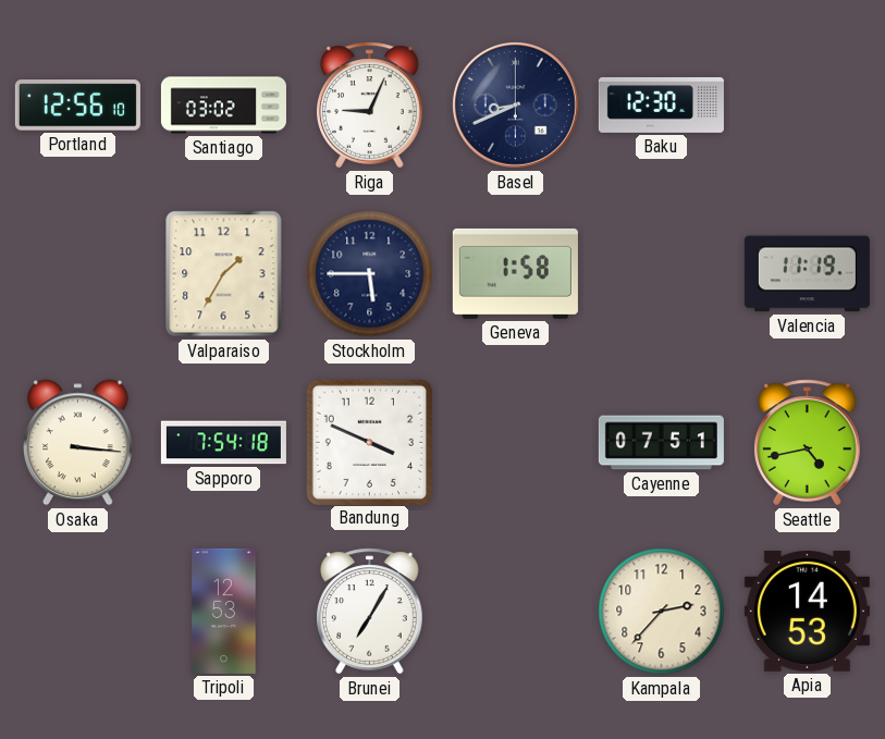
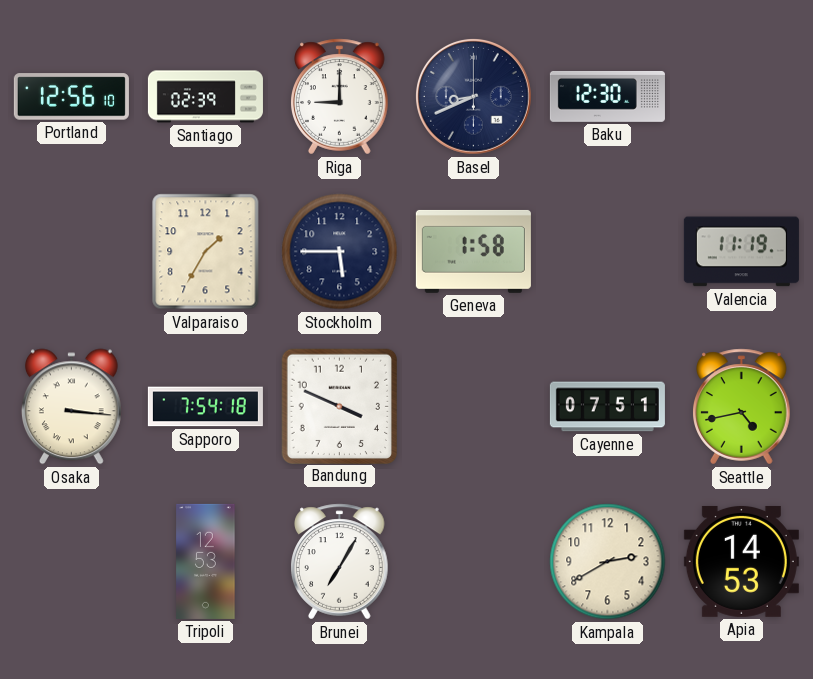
Santiago: 03:02 -> 02:39
Riga: 9:04 -> 9:00
Kampala: 2:37 -> 2:40
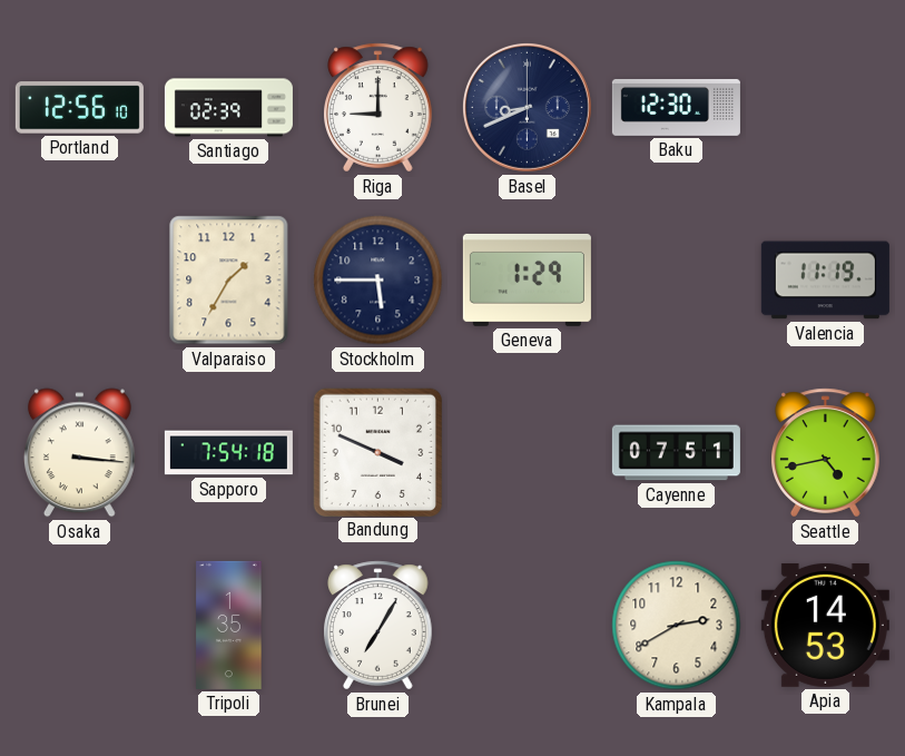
Geneva: 1:58 -> 1:29
Tripoli: 12:53 -> 1:35
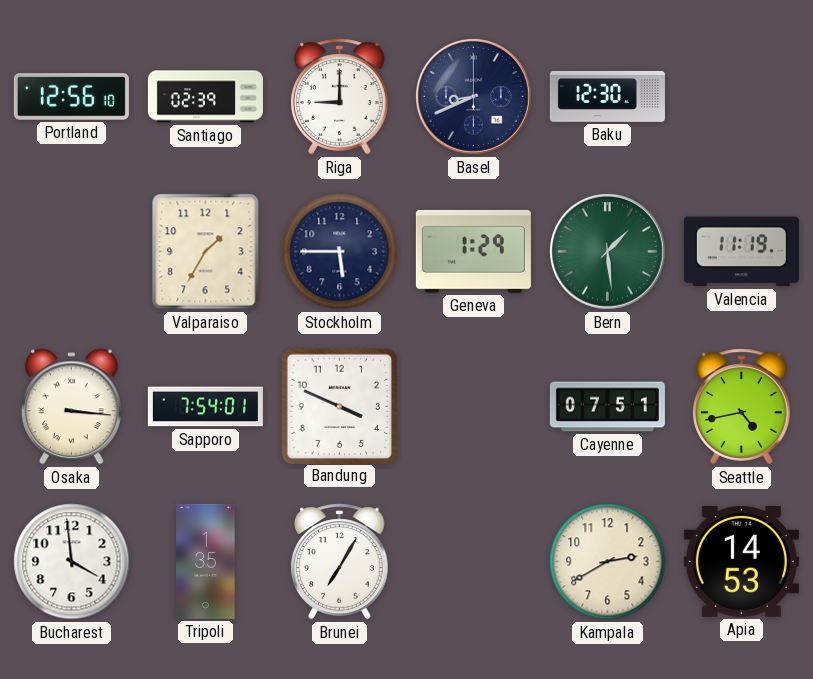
Bern: none -> 1:29
Sapporo: 7:54:18 -> 7:54:01
Bucharest: none -> 3:59
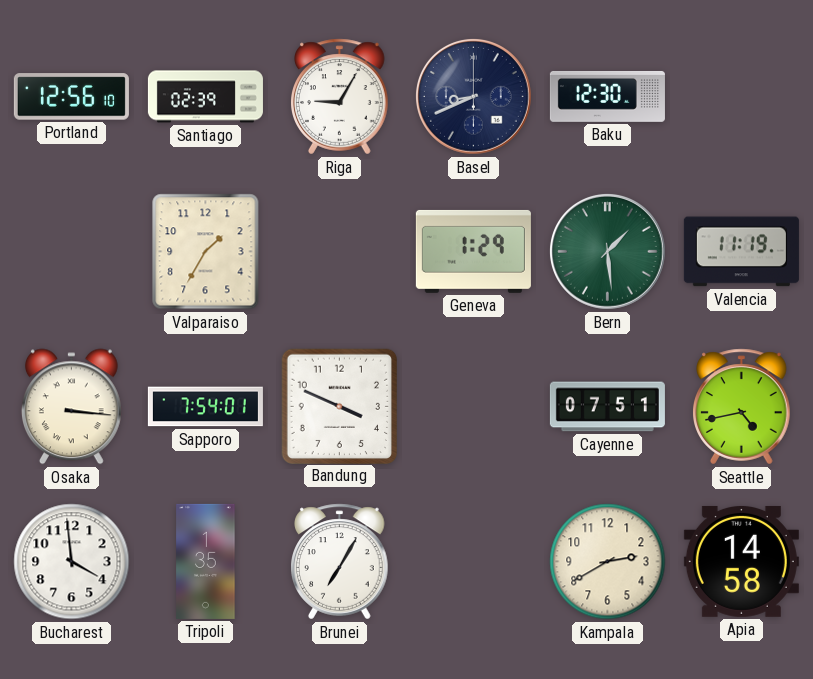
Riga: 9:00 -> 9:05
Stockholm: 5:45 -> none
Apia: 14:53 -> 14:58
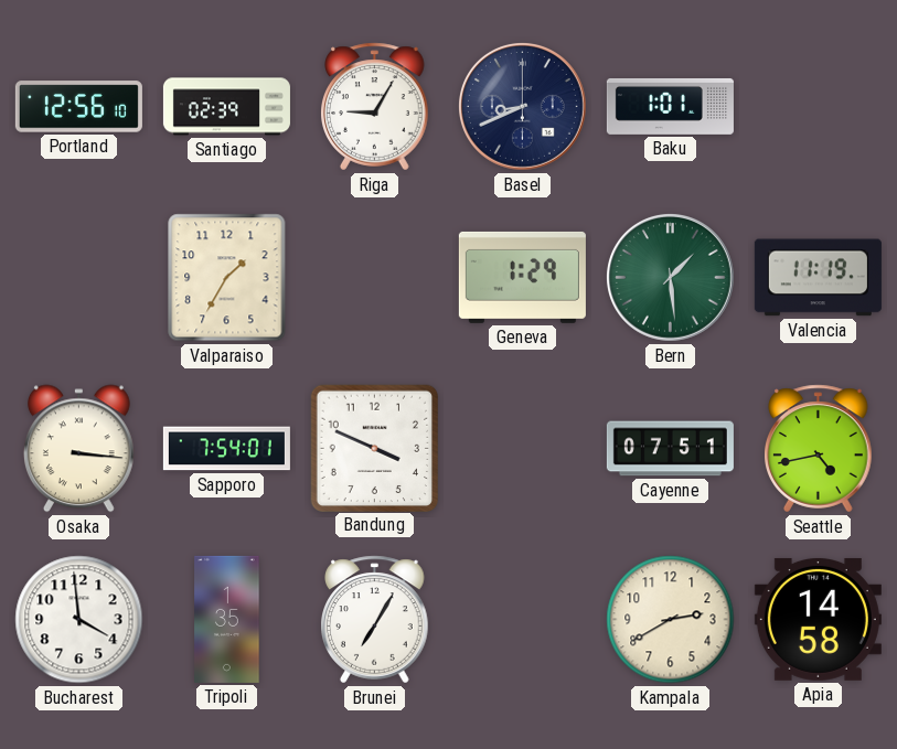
Baku: 12:30 -> 1:01
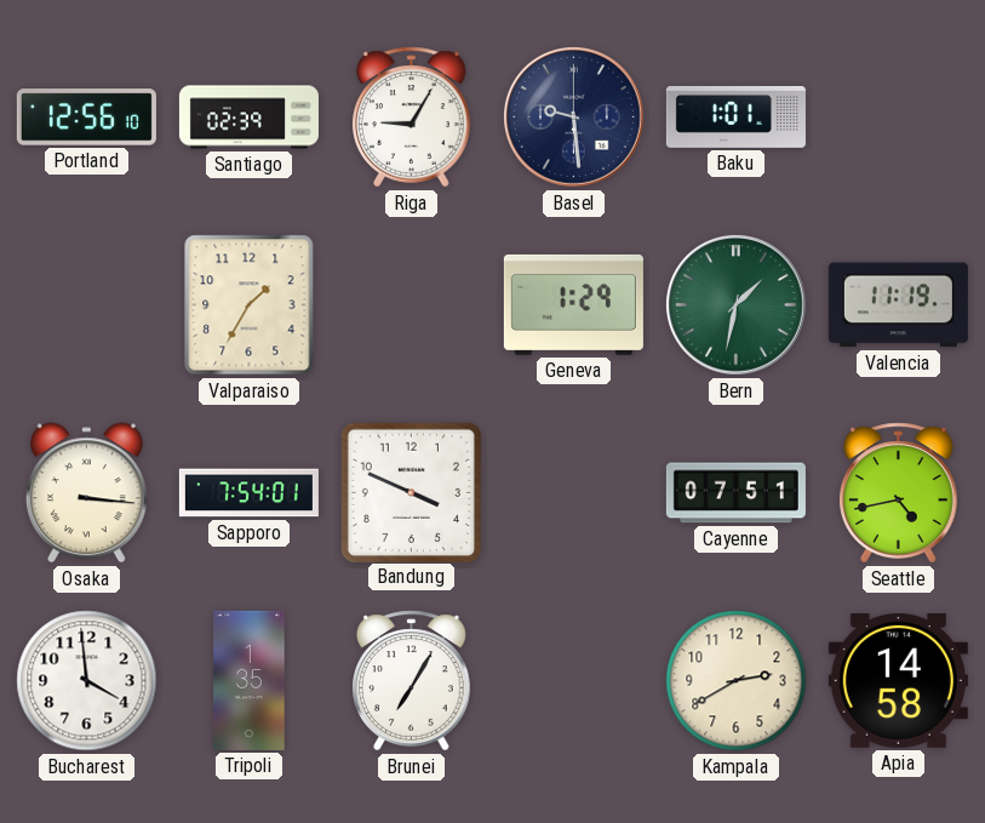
Basel: 8:41 -> 9:29
Bern: 1:29 -> 1:32
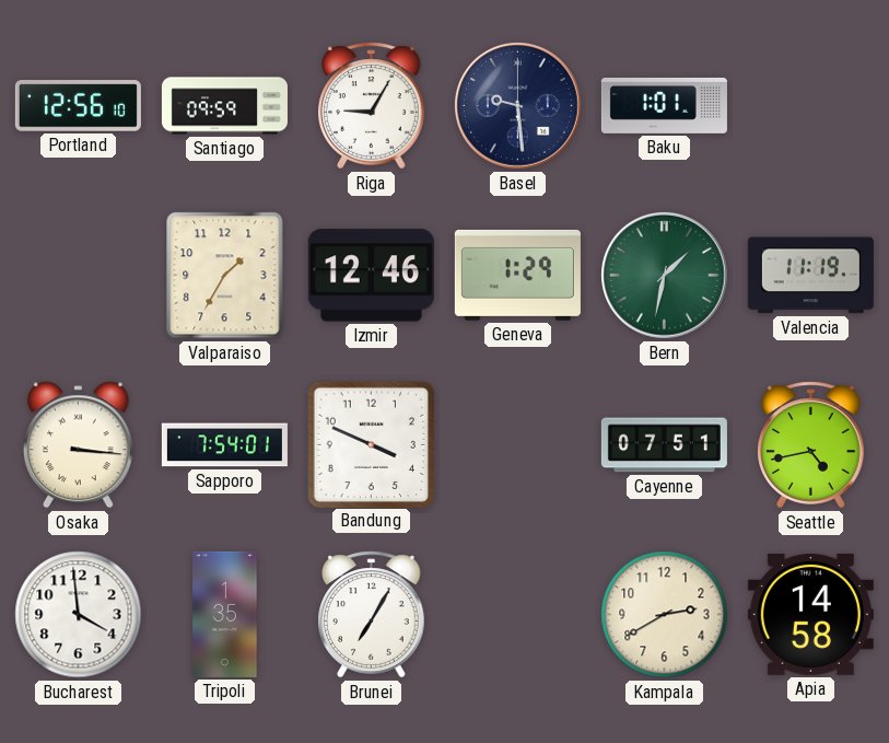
Santiago: 02:39 -> 09:59
Izmir: none -> 12:46
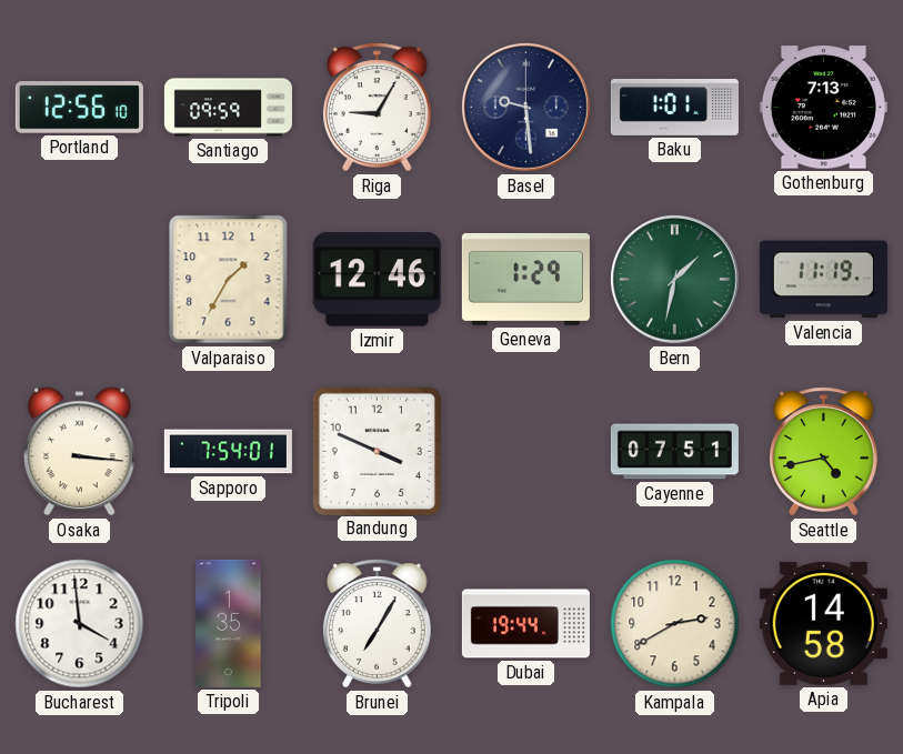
Gothenburg: none -> 7:13
Dubai: none -> 19:44
